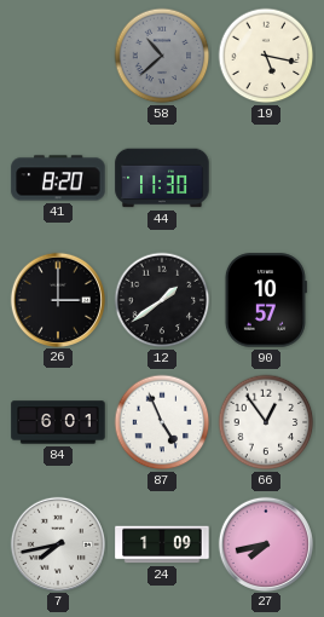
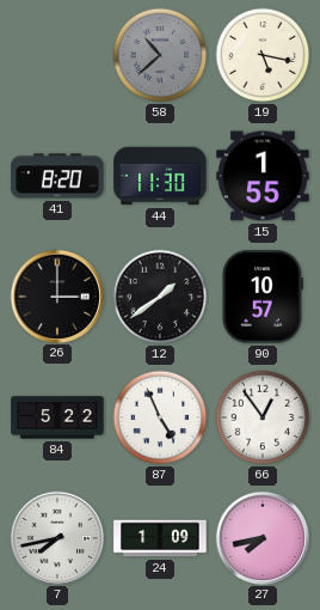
15: none -> 1:55
84: 6:01 -> 5:22
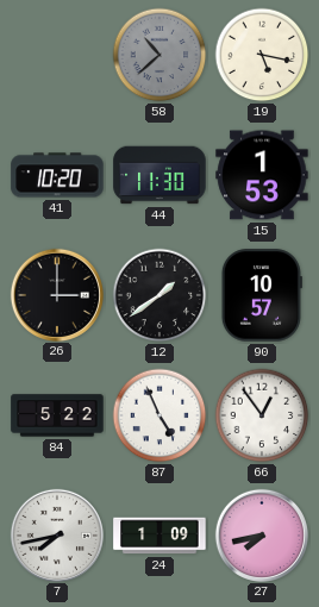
41: 8:20 -> 10:20
15: 1:55 -> 1:53
